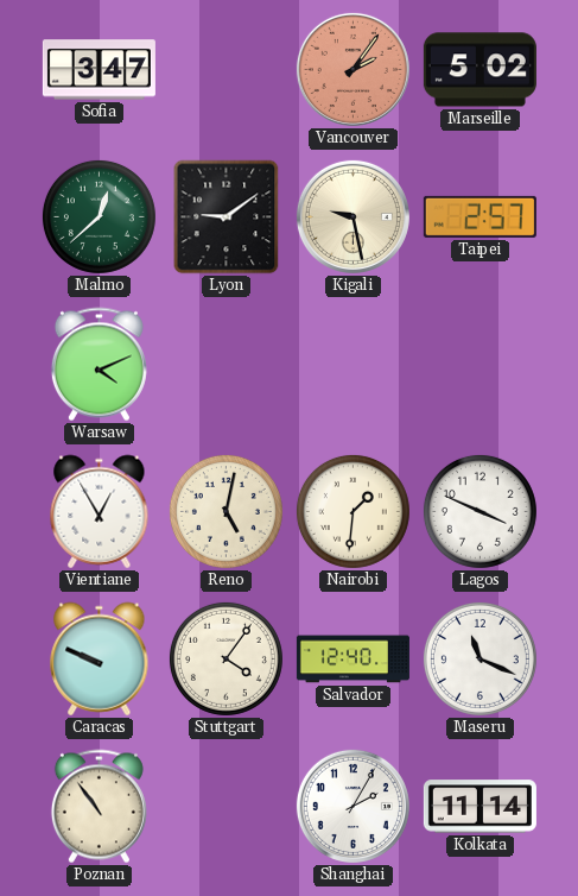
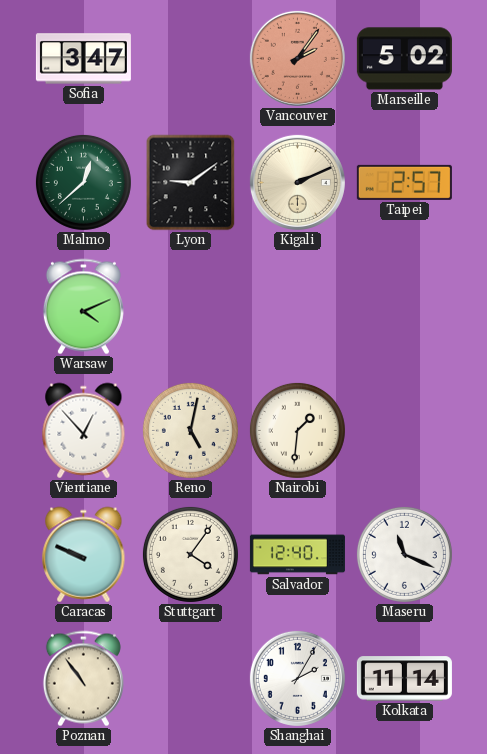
Kigali: 9:28 -> 2:11
Vientiane: 12:55 -> 12:53
Lagos: 3:49 -> none
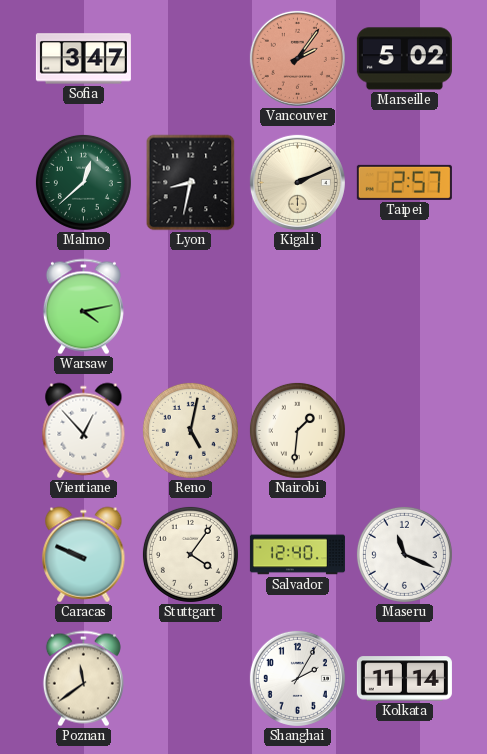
Lyon: 9:09 -> 8:32
Warsaw: 4:11 -> 4:13
Poznan: 10:54 -> 11:39
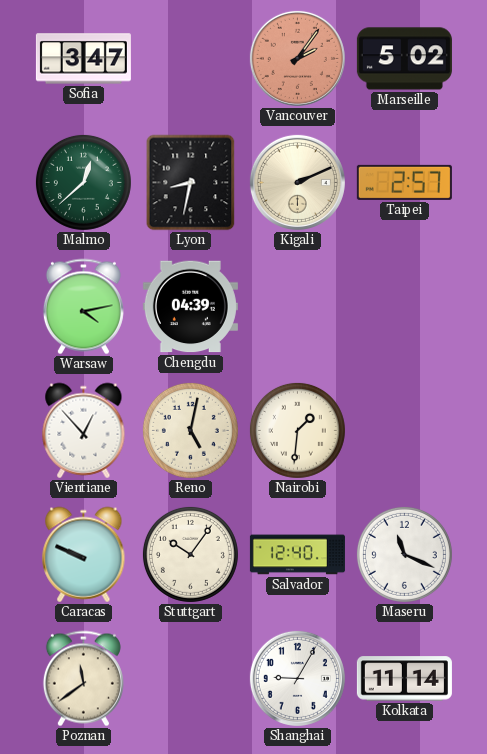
Chengdu: none -> 04:39
Stuttgart: 4:06 -> 10:06
Shanghai: 2:05 -> 9:05
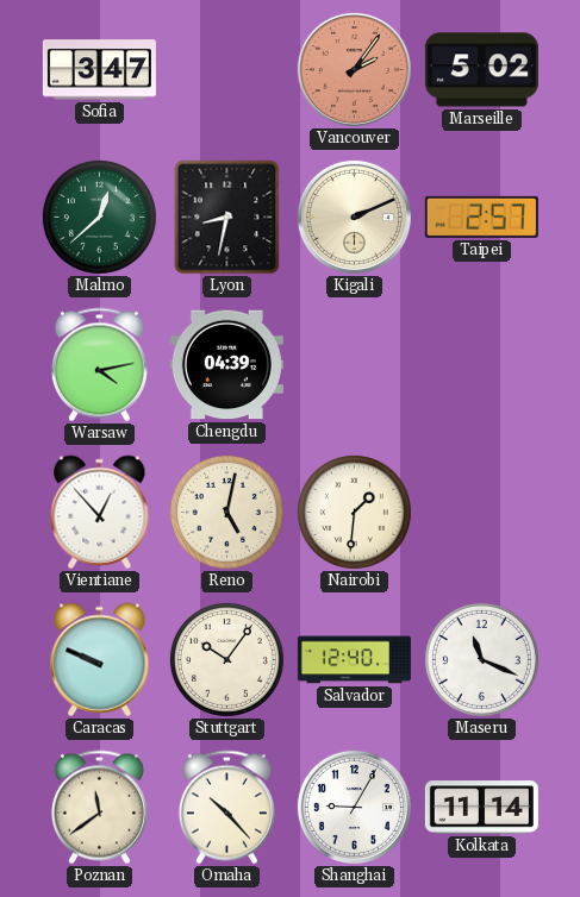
Omaha: none -> 10:23
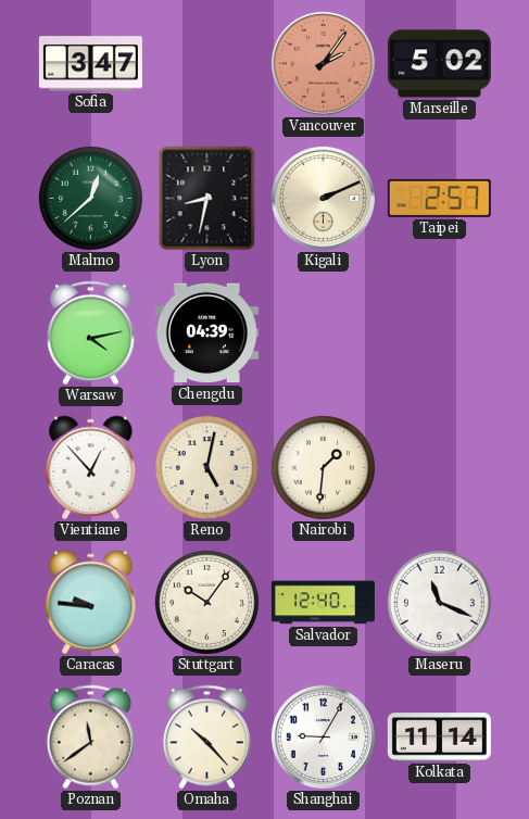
Caracas: 9:49 -> 9:46
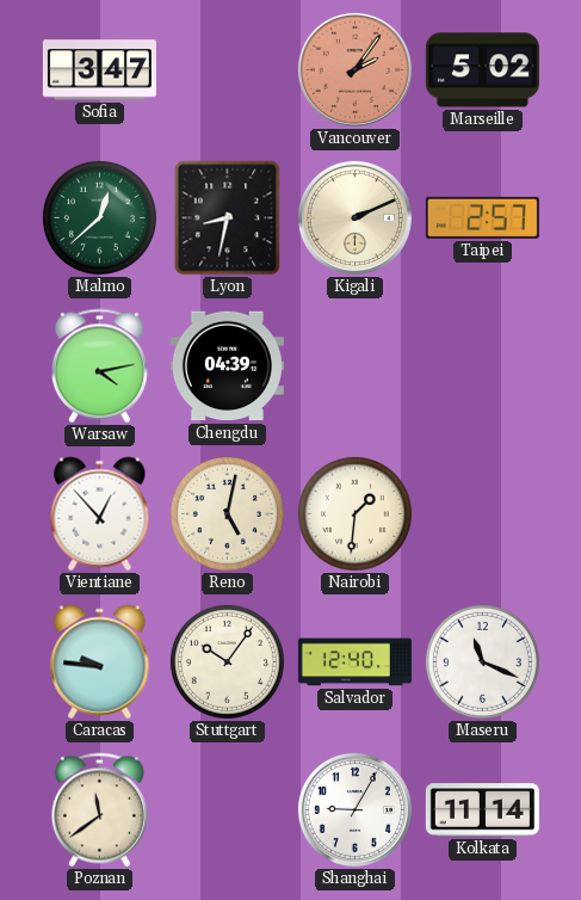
Omaha: 10:23 -> none
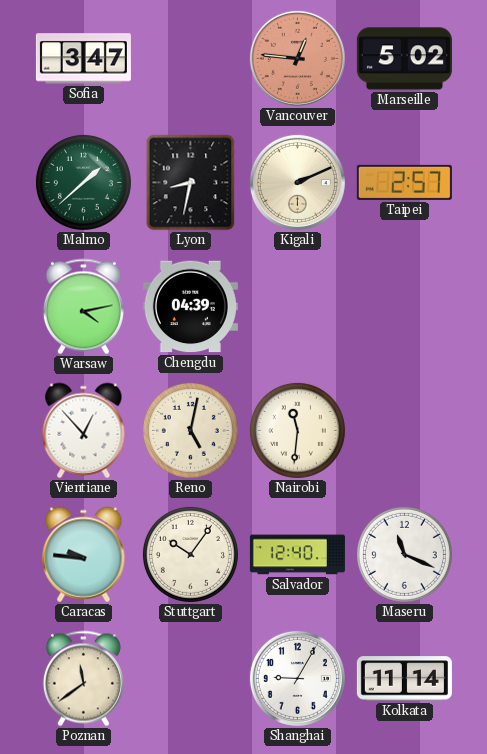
Vancouver: 2:06 -> 12:46
Malmo: 12:38 -> 1:38
Nairobi: 1:31 -> 11:31
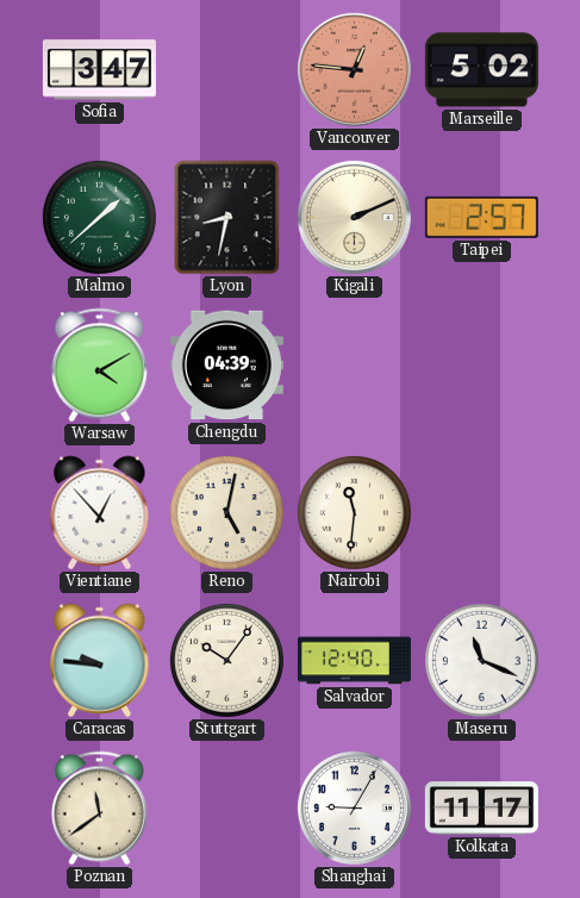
Warsaw: 4:13 -> 4:10
Kolkata: 11:14 -> 11:17
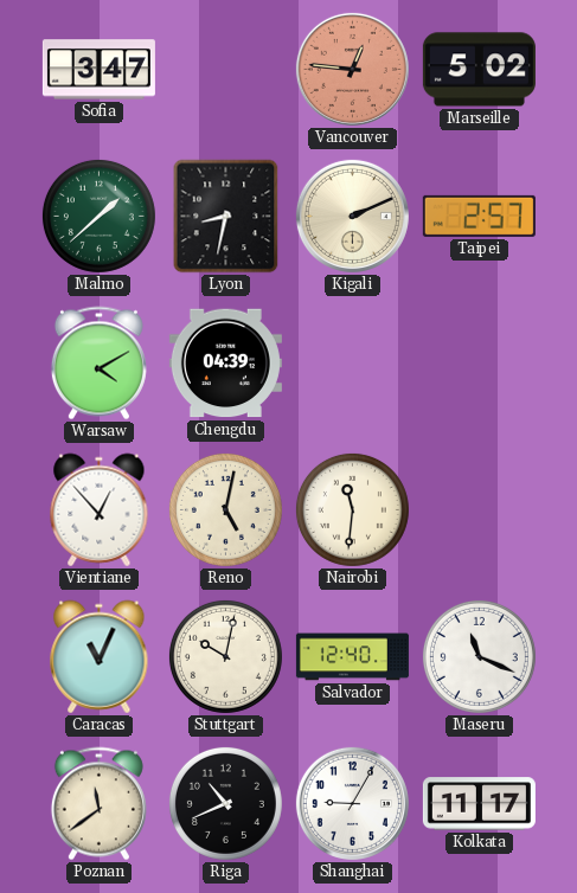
Caracas: 9:46 -> 11:04
Stuttgart: 10:06 -> 10:02
Riga: none -> 10:41
